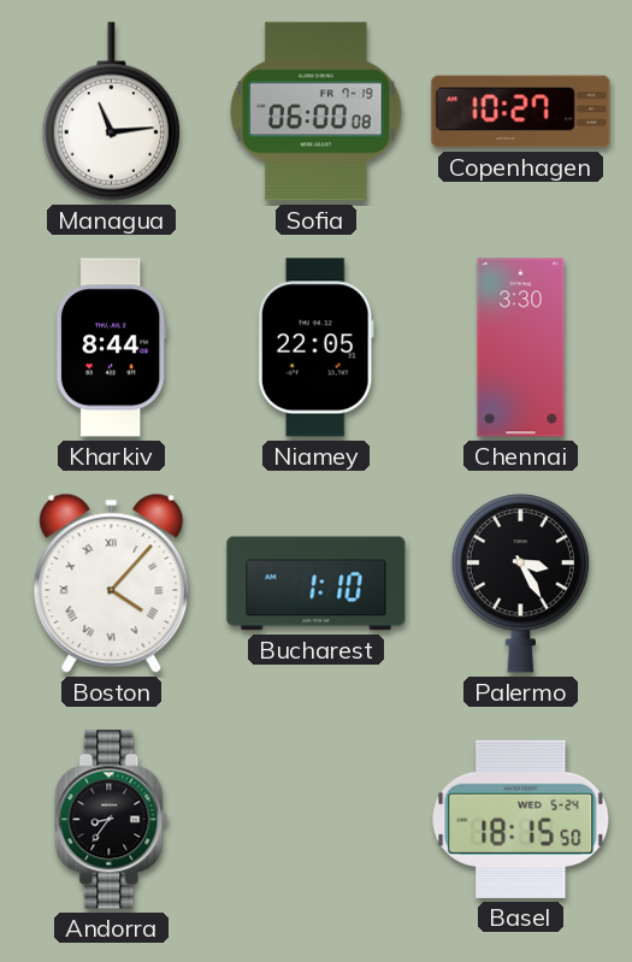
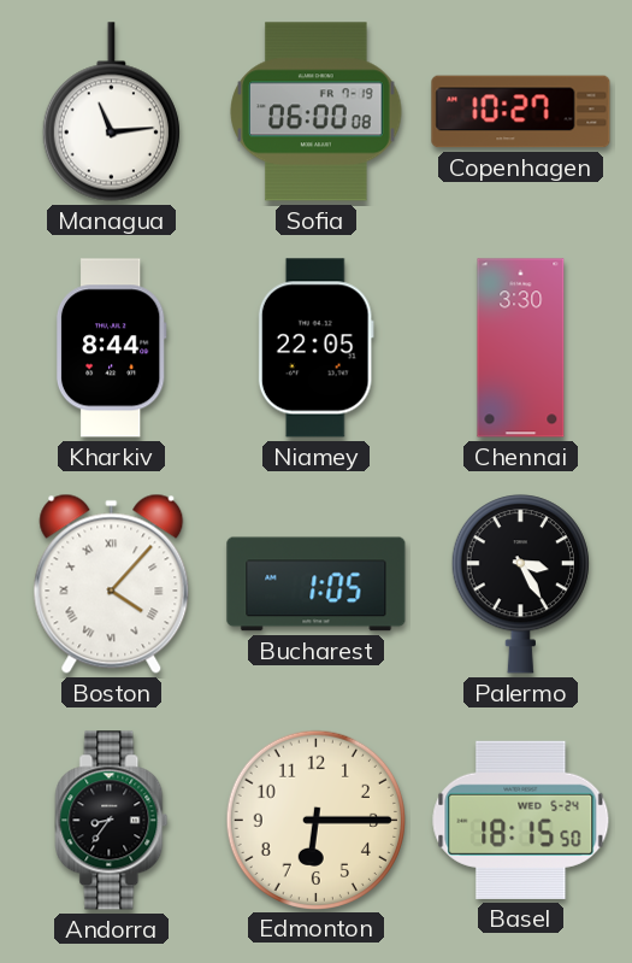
Bucharest: 1:10 -> 1:05
Edmonton: none -> 6:15
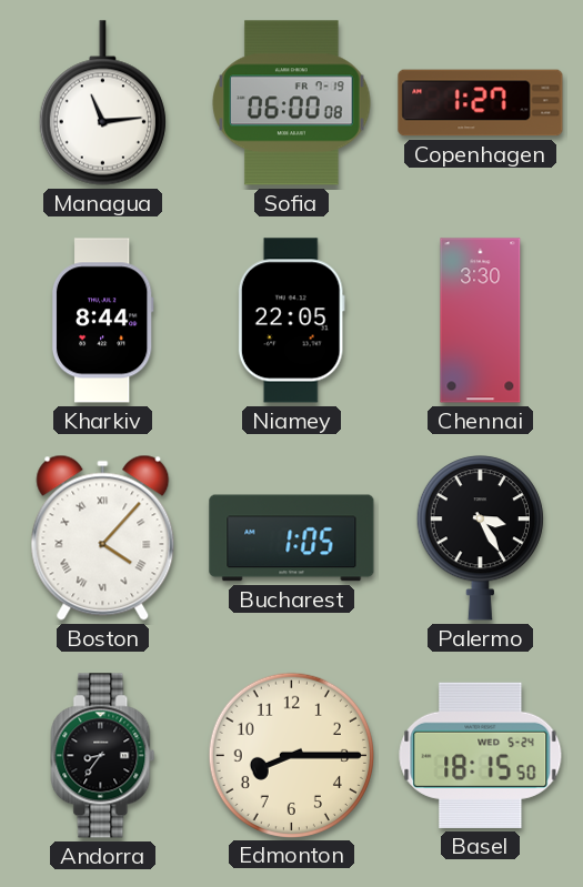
Copenhagen: 10:27 -> 1:27
Edmonton: 6:15 -> 8:15
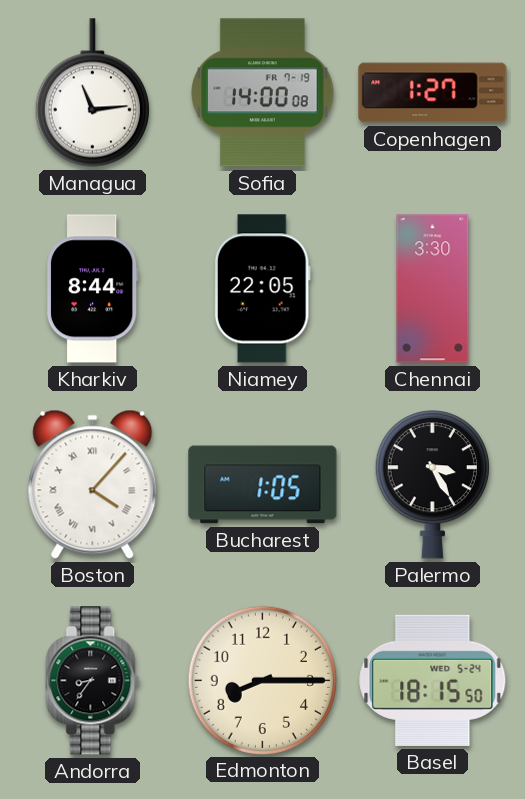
Sofia: 06:00 -> 14:00
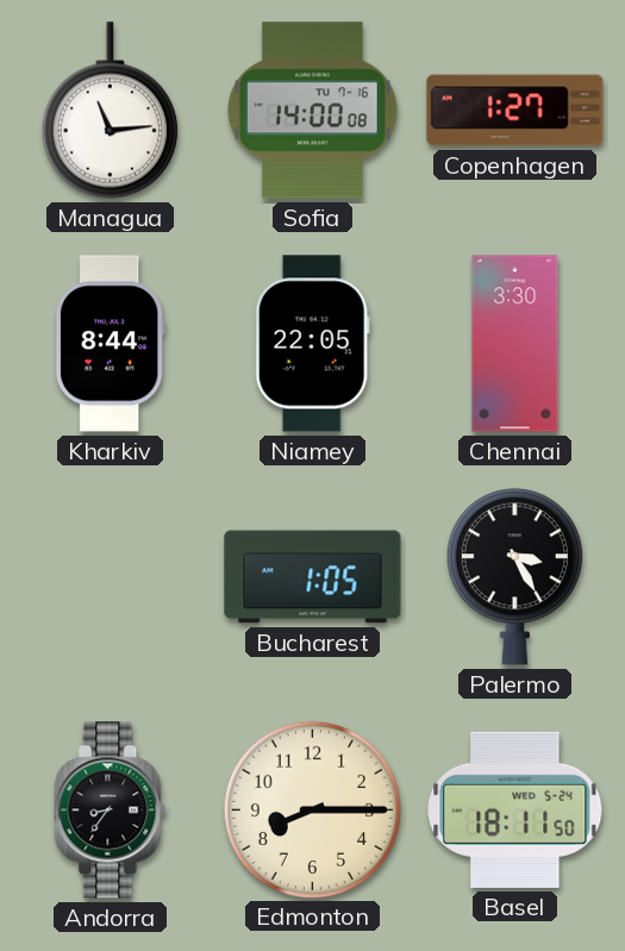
Sofia date: FR 7-19 -> TU 7-16
Boston: 4:07 -> none
Basel: 18:15 -> 18:11
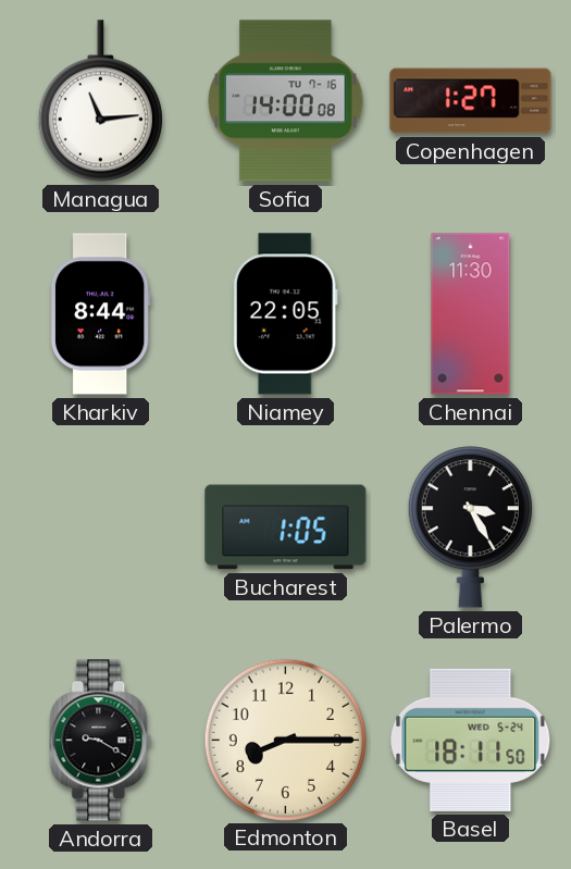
Chennai: 3:30 -> 11:30
Andorra: 8:36 -> 9:20
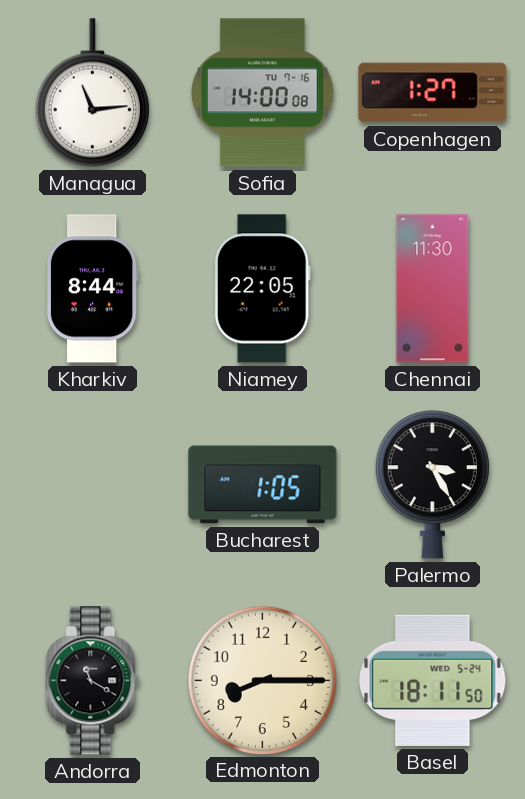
Andorra: 9:20 -> 11:20
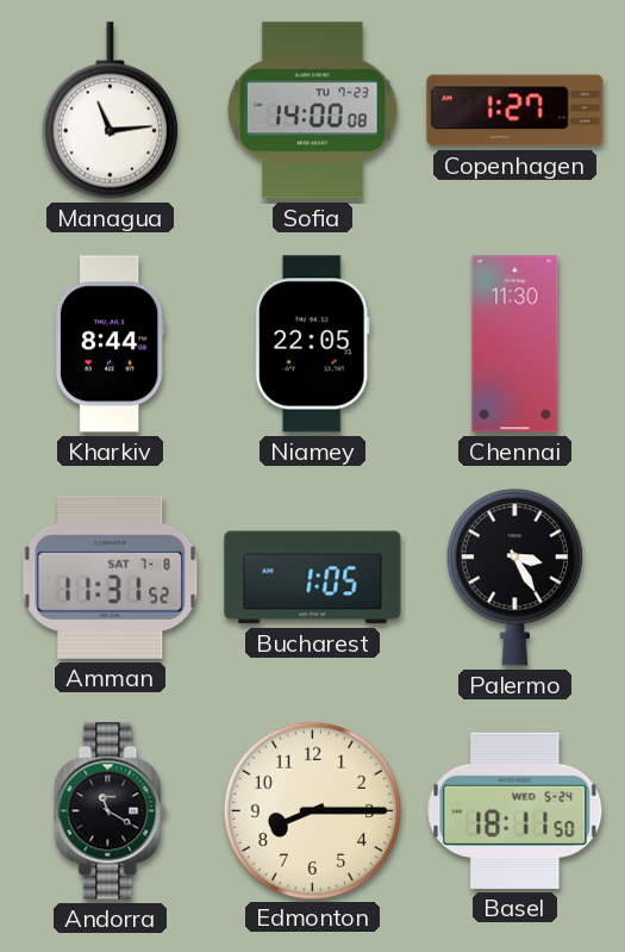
Sofia date: TU 7-16 -> TU 7-23
Amman: none -> 11:31
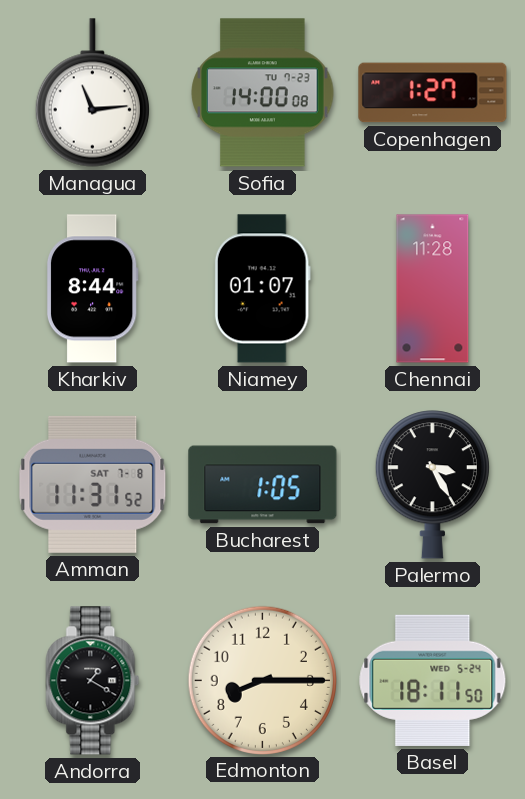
Niamey: 22:05 -> 01:07
Chennai: 11:30 -> 11:28
Andorra: 11:20 -> 1:20
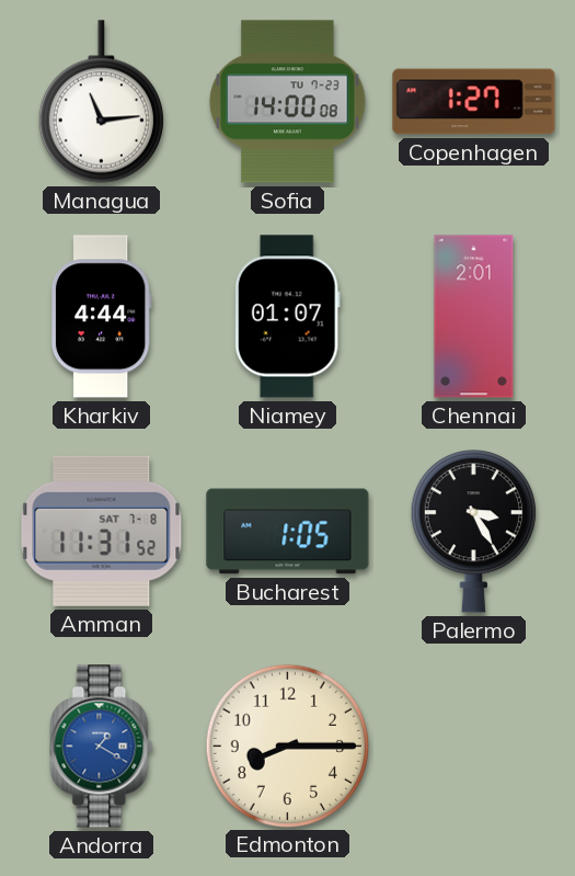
Kharkiv: 8:44 -> 4:44
Chennai: 11:28 -> 2:01
Andorra dial: black -> blue
Basel: 18:11 -> none
